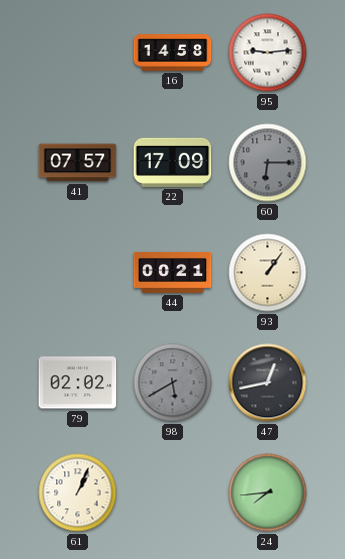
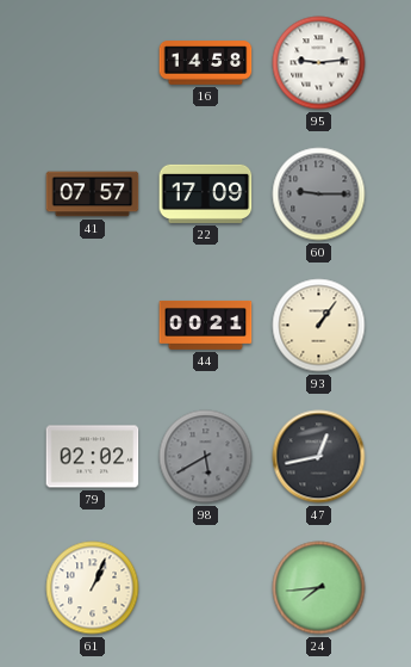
60: 6:15 -> 9:15
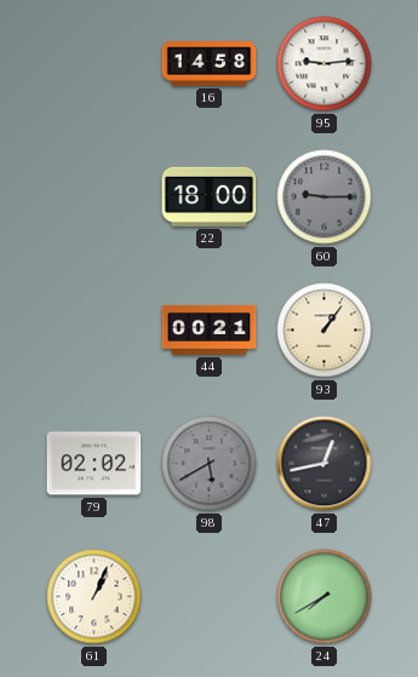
41: 07:57 -> none
22: 17:09 -> 18:00
24: 7:44 -> 7:40
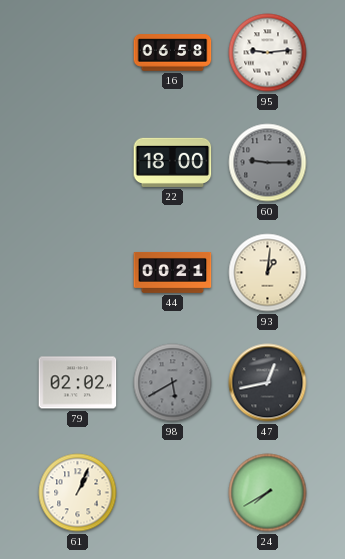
16: 14:58 -> 06:58
93: 1:06 -> 1:01
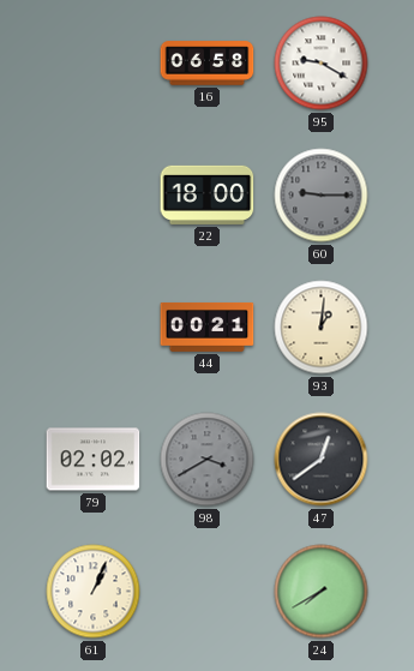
95: 9:14 -> 9:20
98: 5:40 -> 3:40
47: 12:43 -> 12:39
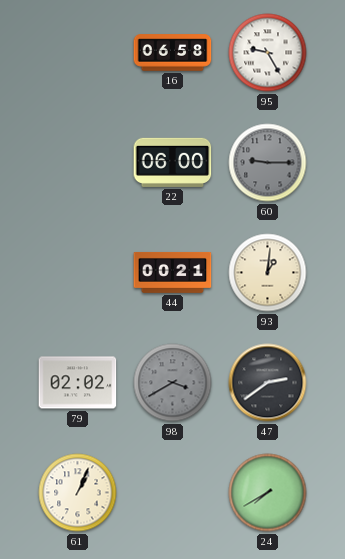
95: 9:20 -> 9:25
22: 18:00 -> 06:00
47: 12:39 -> 2:39
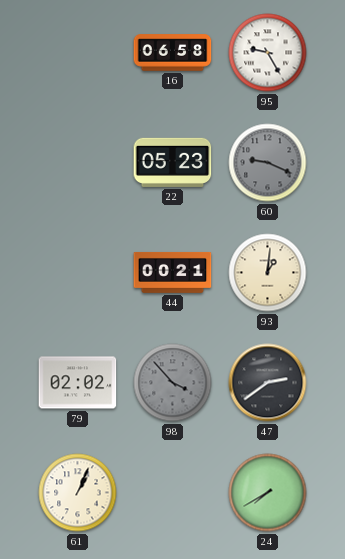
22: 06:00 -> 05:23
60: 9:15 -> 9:19
98: 3:40 -> 3:53
